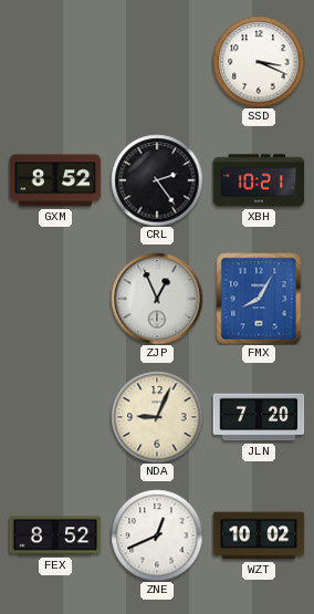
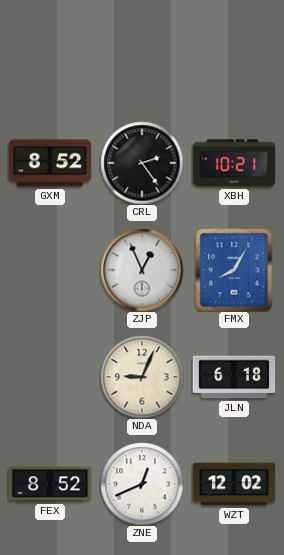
SSD: 3:19 -> none
JLN: 7:20 -> 6:18
WZT: 10:02 -> 12:02
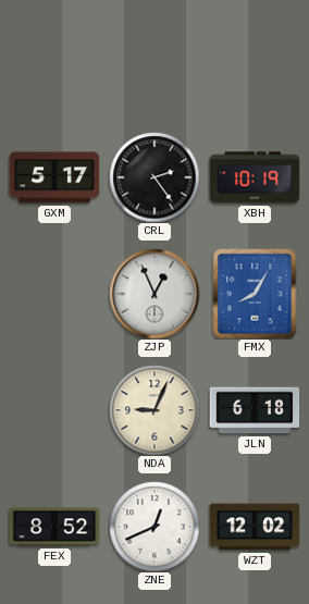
GXM: 8:52 -> 5:17
XBH: 10:21 -> 10:19
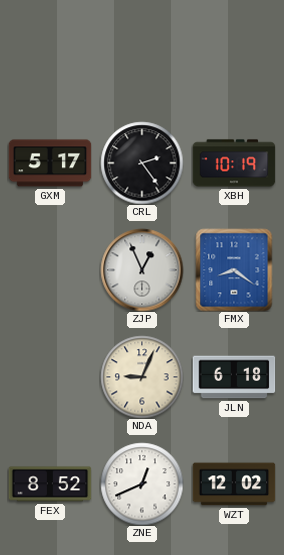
FMX: 8:05 -> 8:21
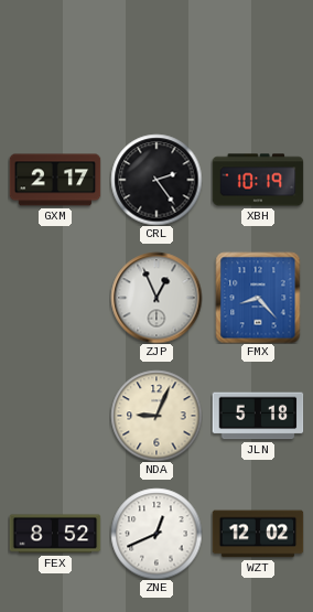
GXM: 5:17 -> 2:17
FMX: 8:21 -> 8:23
JLN: 6:18 -> 5:18
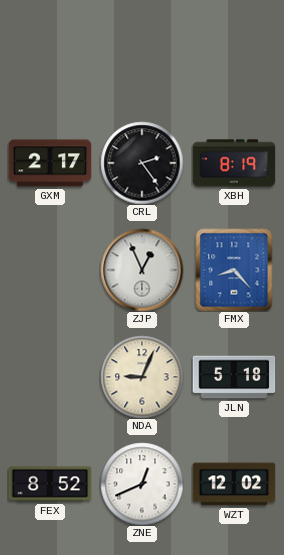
XBH: 10:19 -> 8:19
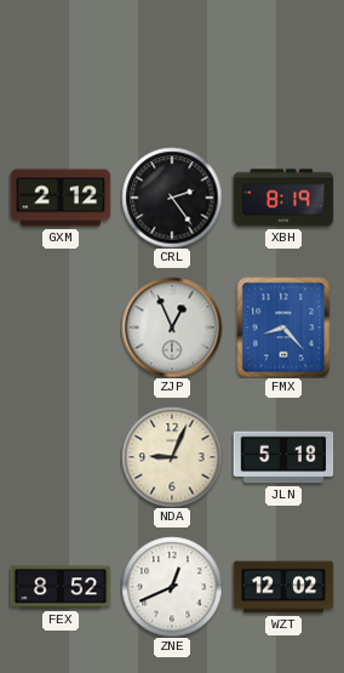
GXM: 2:17 -> 2:12
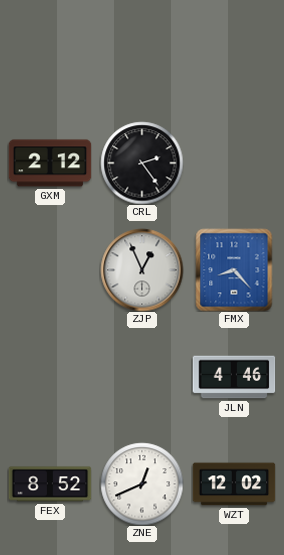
XBH: 8:19 -> none
NDA: 9:04 -> none
JLN: 5:18 -> 4:46
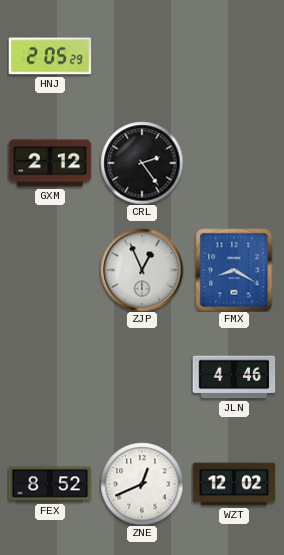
HNJ: none -> 2:05
FMX: 8:23 -> 8:20
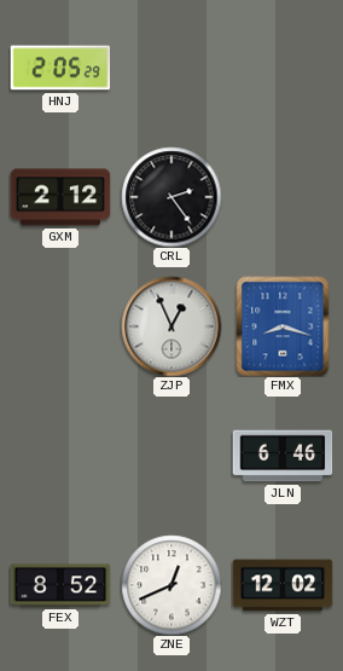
FMX: 8:20 -> 8:18
JLN: 4:46 -> 6:46
